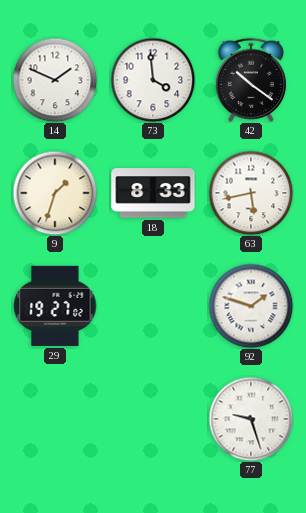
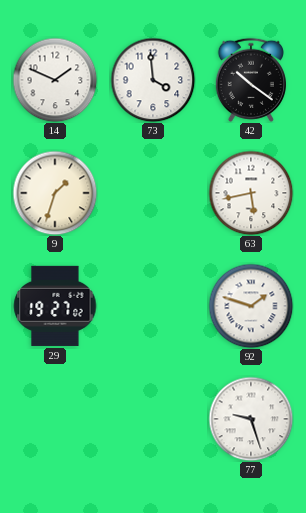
18: 8:33 -> none
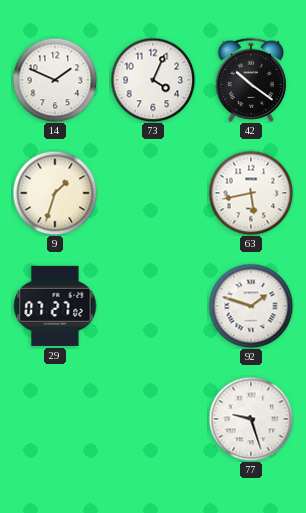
73: 3:59 -> 4:04
29: 19:27 -> 07:27
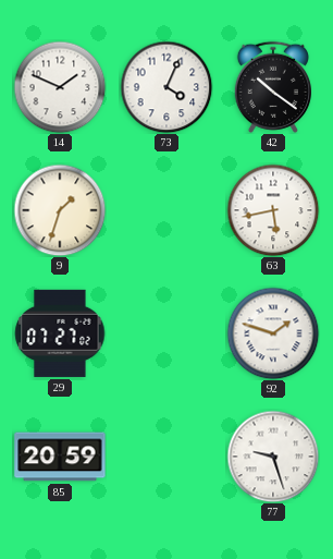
85: none -> 20:59
